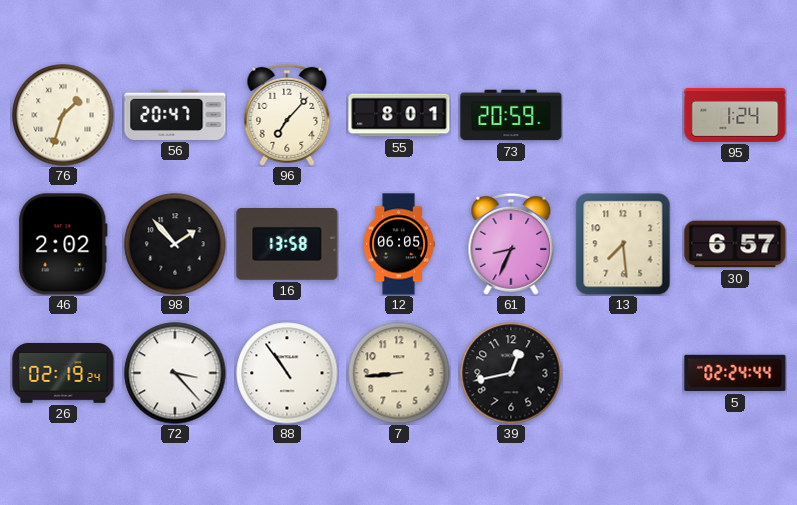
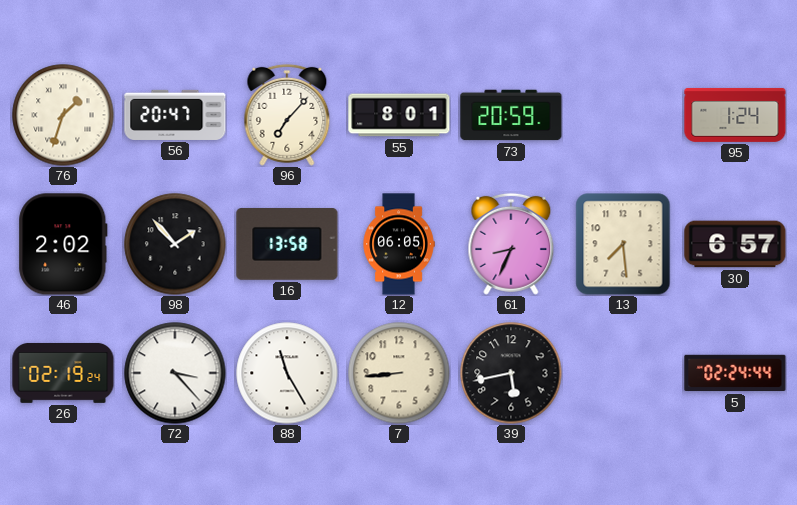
88: 10:54 -> 11:25
39: 12:43 -> 5:43
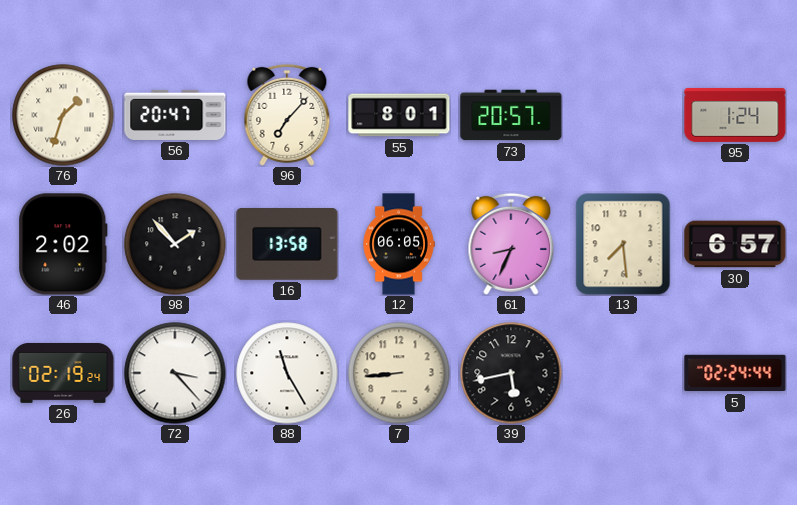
73: 20:59 -> 20:57
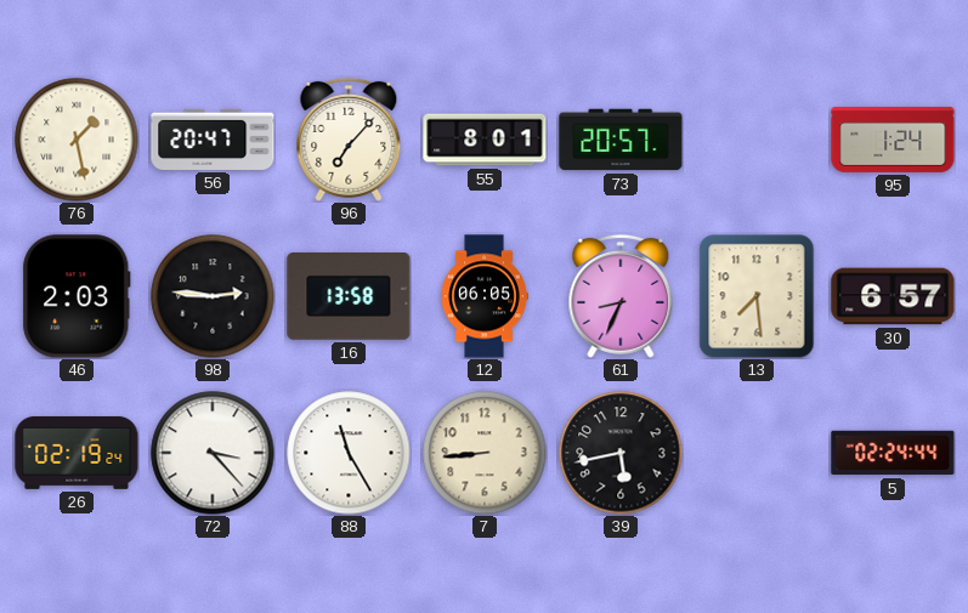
76: 1:33 -> 1:28
46: 2:02 -> 2:03
98: 1:53 -> 2:46
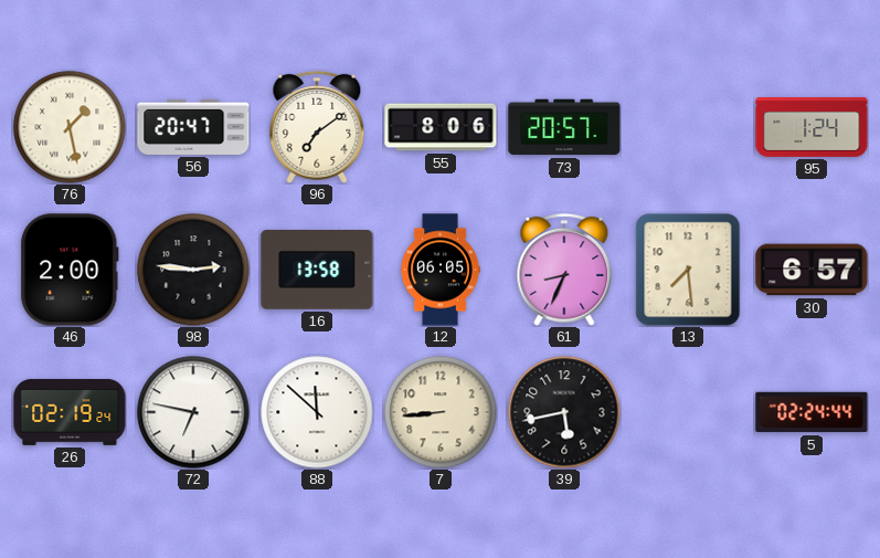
96: 7:07 -> 7:09
55: 8:01 -> 8:06
46: 2:03 -> 2:00
72: 3:23 -> 6:47
88: 11:25 -> 11:52
